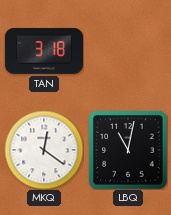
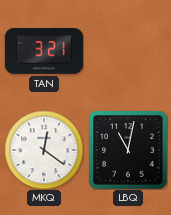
TAN: 3:18 -> 3:21
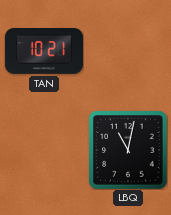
TAN: 3:21 -> 10:21
MKQ: 12:21 -> none
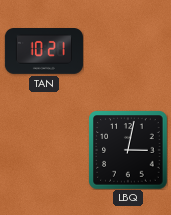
LBQ: 11:02 -> 3:02
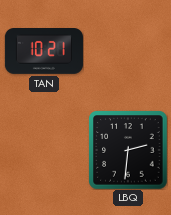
LBQ: 3:02 -> 2:31
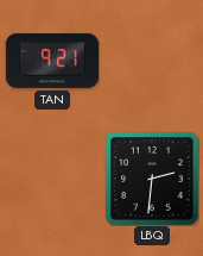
TAN: 10:21 -> 9:21
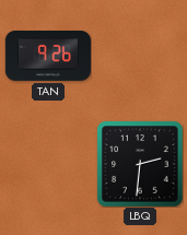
TAN: 9:21 -> 9:26
